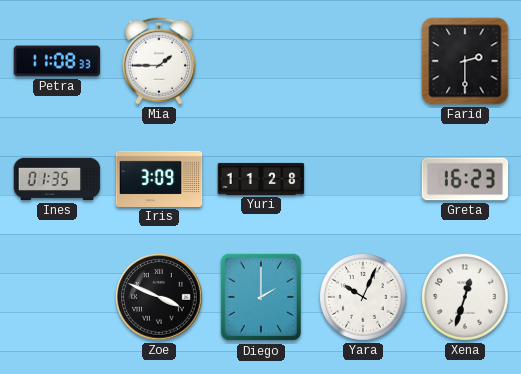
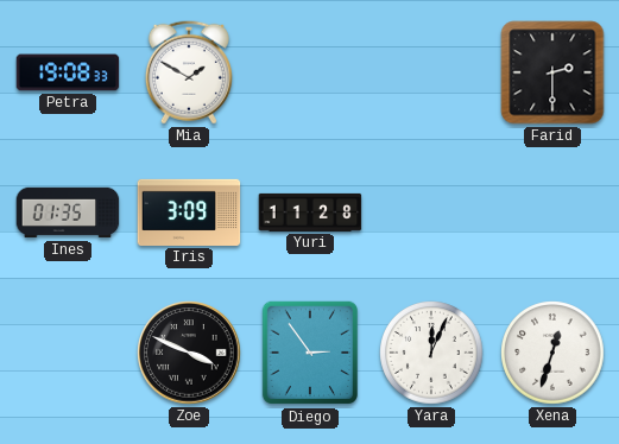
Petra: 11:08 -> 19:08
Mia: 1:45 -> 1:50
Greta: 16:23 -> none
Diego: 2:00 -> 2:54
Yara: 10:04 -> 12:04
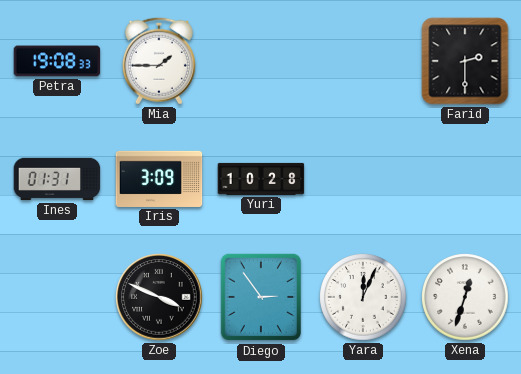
Mia: 1:50 -> 1:45
Ines: 01:35 -> 01:31
Yuri: 11:28 -> 10:28
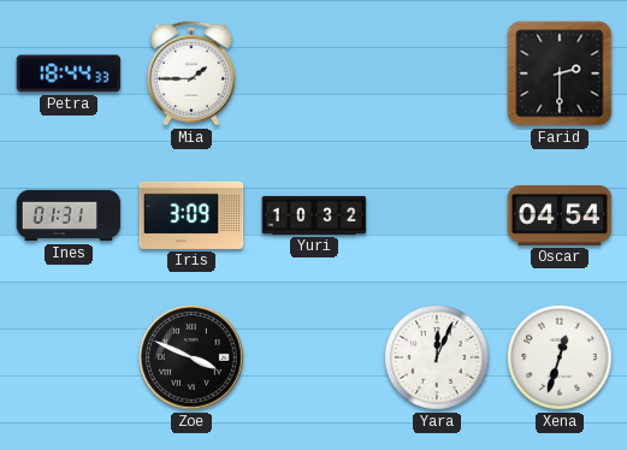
Petra: 19:08 -> 18:44
Yuri: 10:28 -> 10:32
Oscar: none -> 04:54
Diego: 2:54 -> none
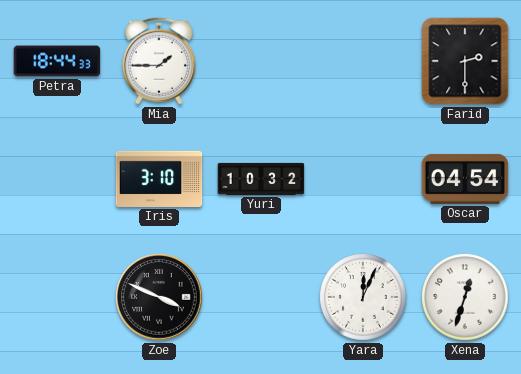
Ines: 01:31 -> none
Iris: 3:09 -> 3:10
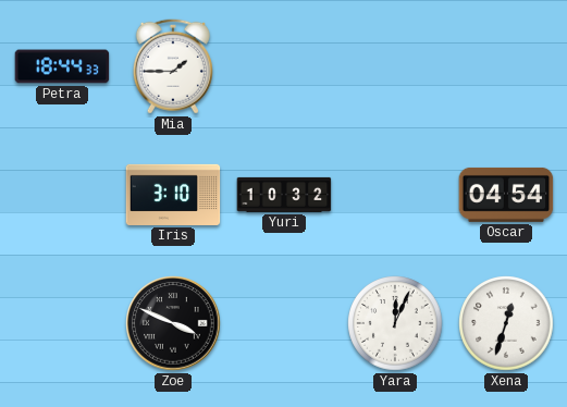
Farid: 2:30 -> none
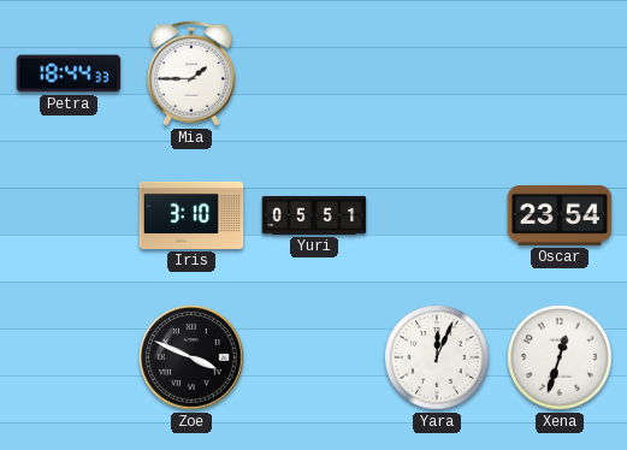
Yuri: 10:32 -> 05:51
Oscar: 04:54 -> 23:54
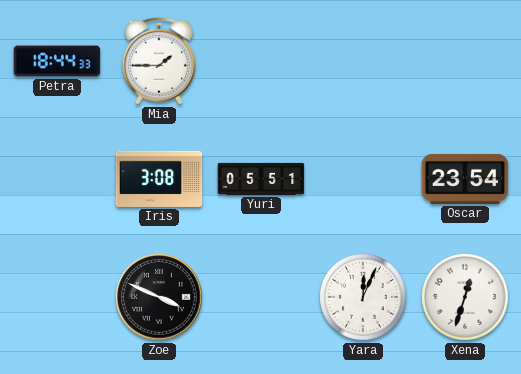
Iris: 3:10 -> 3:08
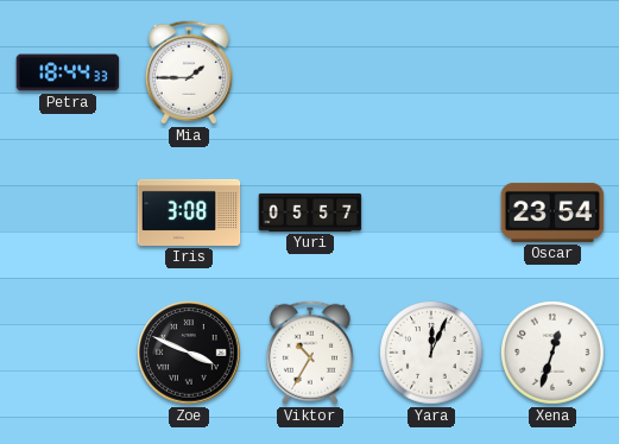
Yuri: 05:51 -> 05:57
Viktor: none -> 10:35
